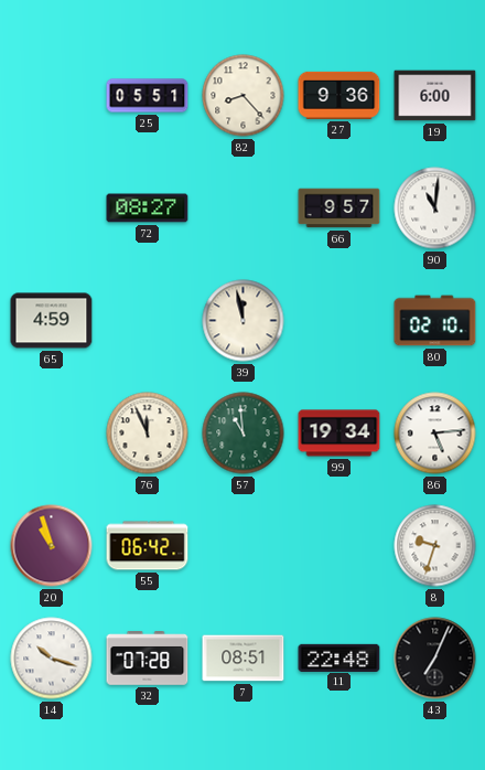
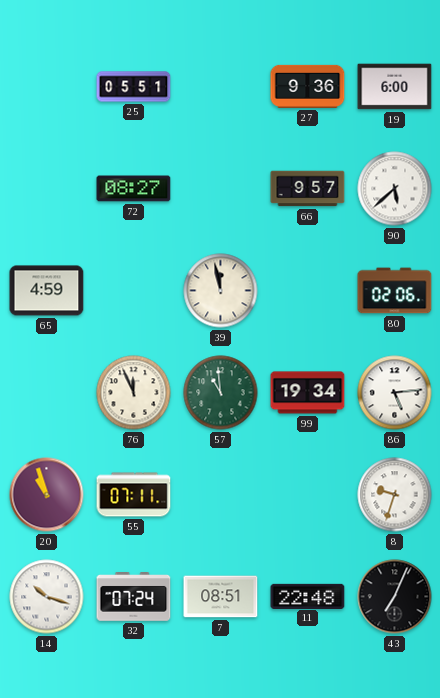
82: 8:23 -> none
90: 11:01 -> 5:38
80: 02:10 -> 02:06
55: 06:42 -> 07:11
32: 07:28 -> 07:24
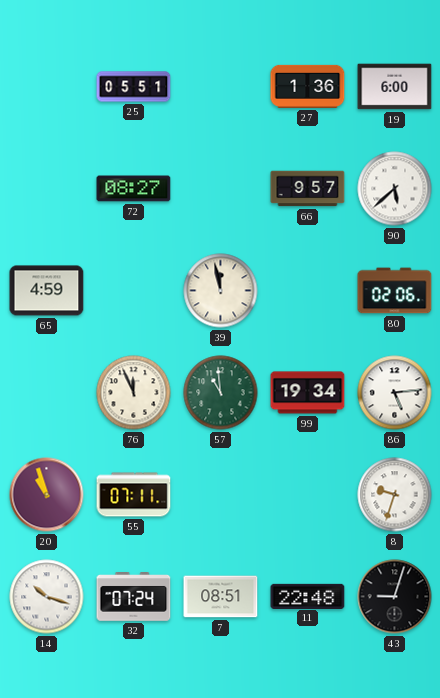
27: 9:36 -> 1:36
43: 7:04 -> 9:03
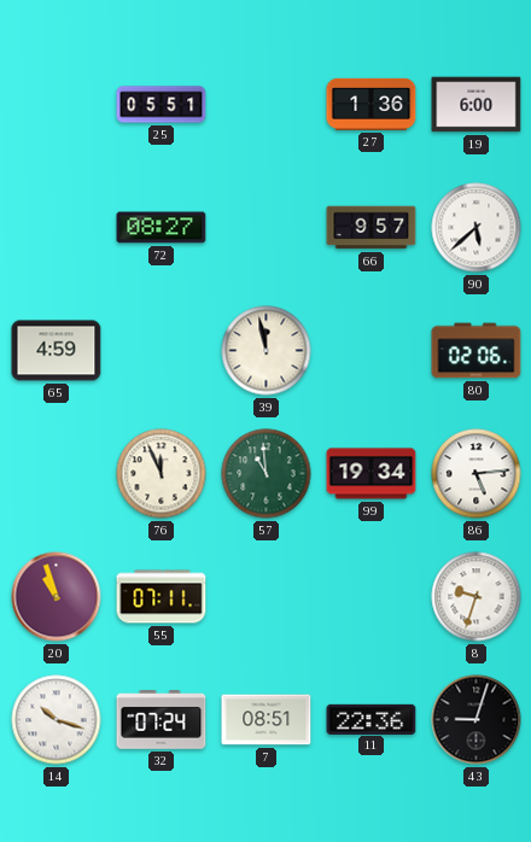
11: 22:48 -> 22:36
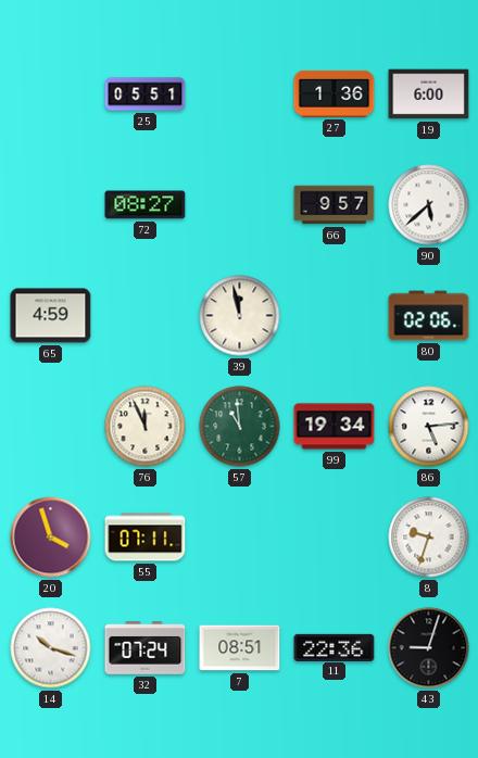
20: 10:57 -> 3:57
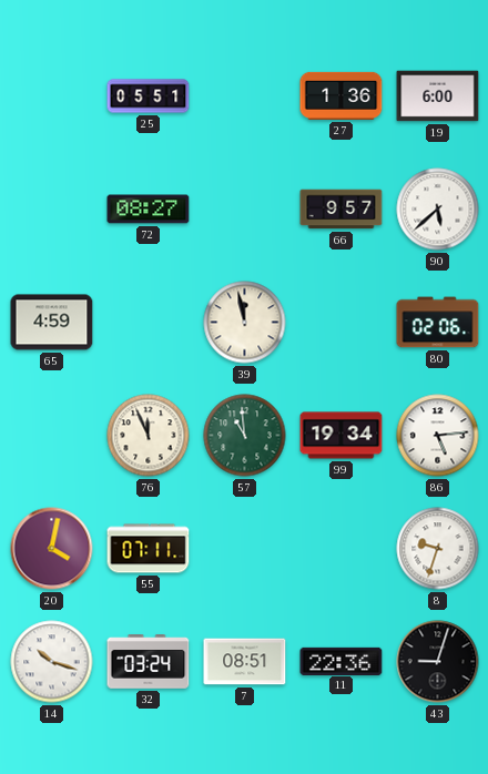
20: 3:57 -> 4:02
32: 07:24 -> 03:24
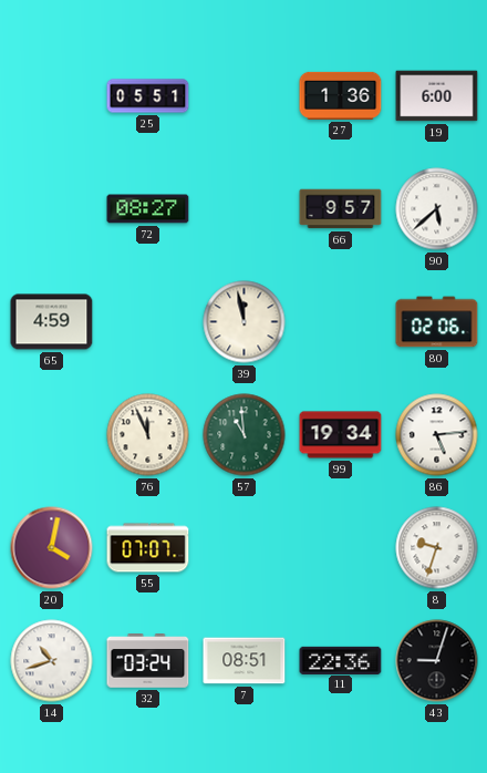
55: 07:11 -> 07:07
14: 10:18 -> 10:42
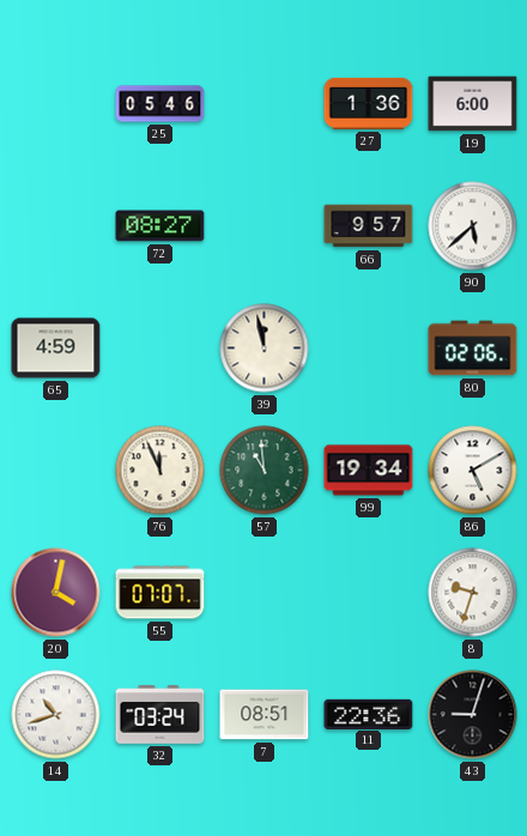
25: 05:51 -> 05:46
86: 5:14 -> 5:10
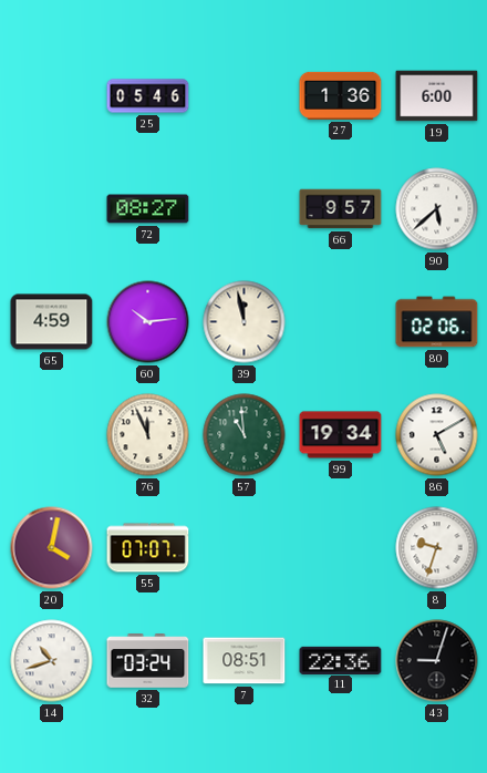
60: none -> 10:14
